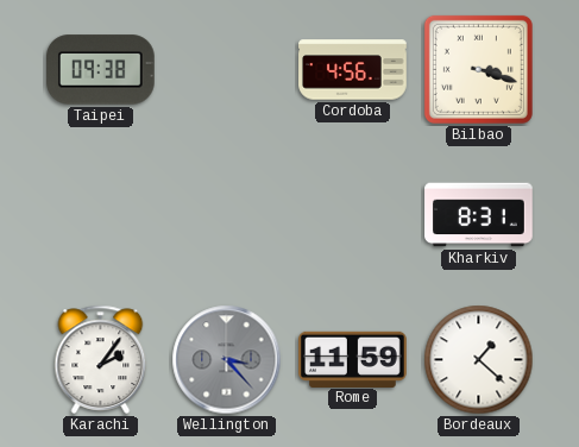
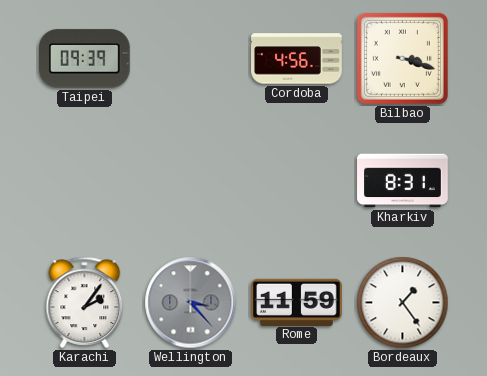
Taipei: 09:38 -> 09:39
Bordeaux: 1:22 -> 1:24
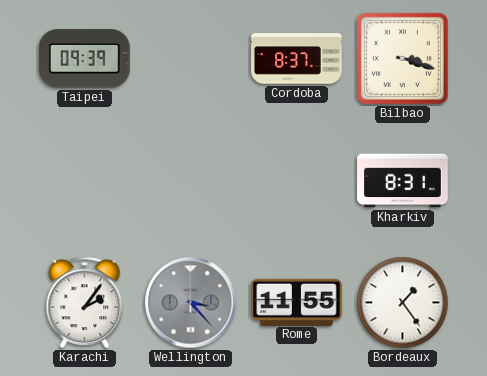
Cordoba: 4:56 -> 8:37
Rome: 11:59 -> 11:55
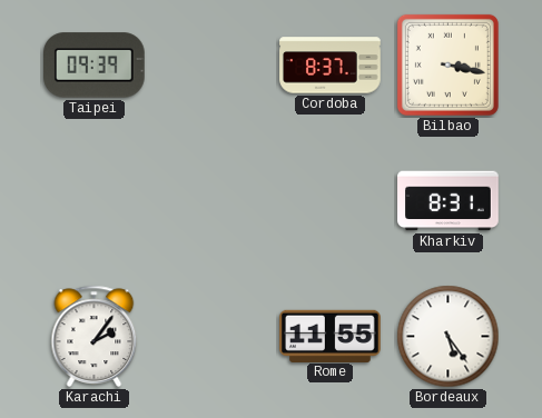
Bilbao: 3:18 -> 3:17
Wellington: 3:23 -> none
Bordeaux: 1:24 -> 5:24
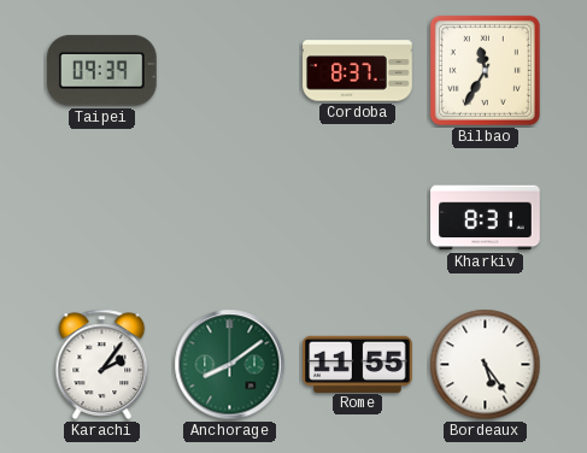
Bilbao: 3:17 -> 11:35
Anchorage: none -> 8:09
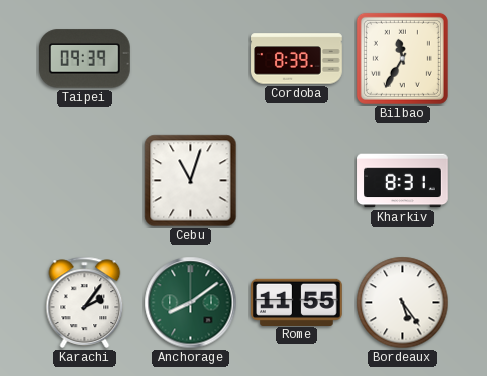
Cordoba: 8:37 -> 8:39
Cebu: none -> 11:03
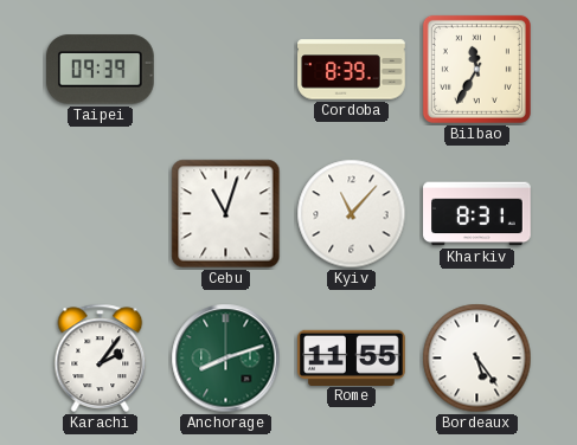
Kyiv: none -> 11:07
Anchorage: 8:09 -> 8:12
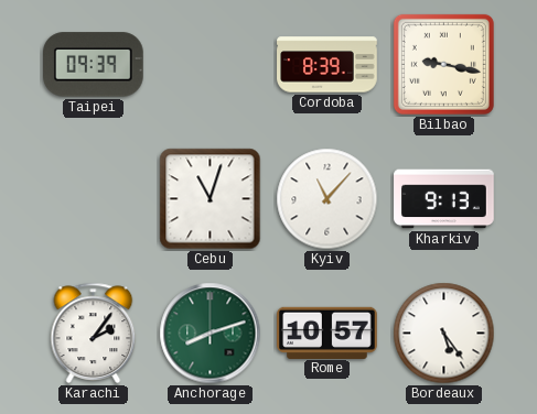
Bilbao: 11:35 -> 9:17
Kharkiv: 8:31 -> 9:13
Rome: 11:55 -> 10:57
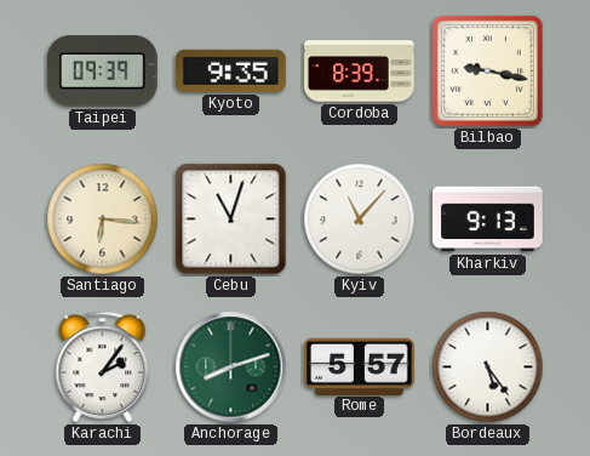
Kyoto: none -> 9:35
Santiago: none -> 6:16
Rome: 10:57 -> 5:57
